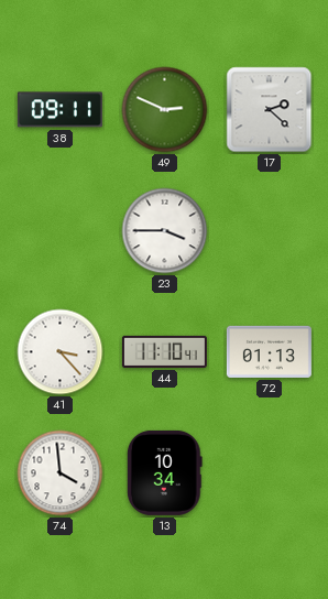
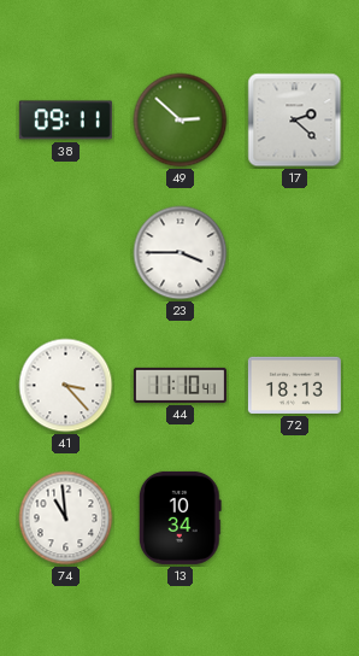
49: 2:49 -> 2:52
72: 01:13 -> 18:13
74: 3:59 -> 10:59
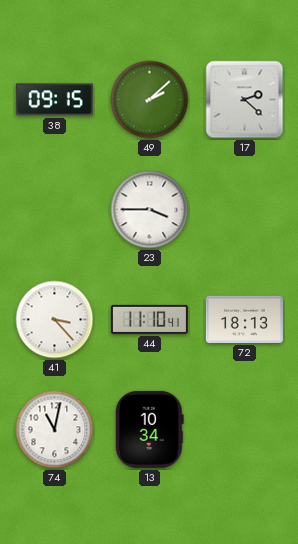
38: 09:11 -> 09:15
49: 2:52 -> 2:08
74: 10:59 -> 11:02
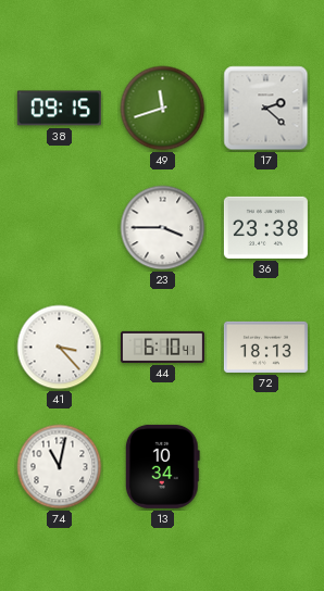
49: 2:08 -> 11:42
36: none -> 23:38
44: 11:10 -> 6:10
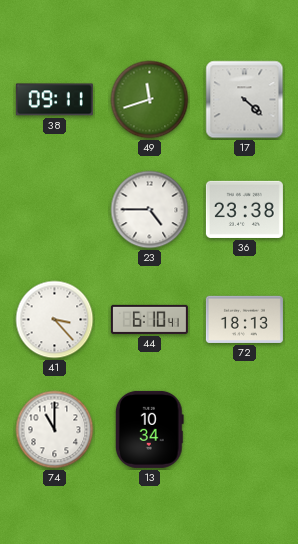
38: 09:15 -> 09:11
17: 2:22 -> 4:22
23: 3:45 -> 4:45
74: 11:02 -> 11:00
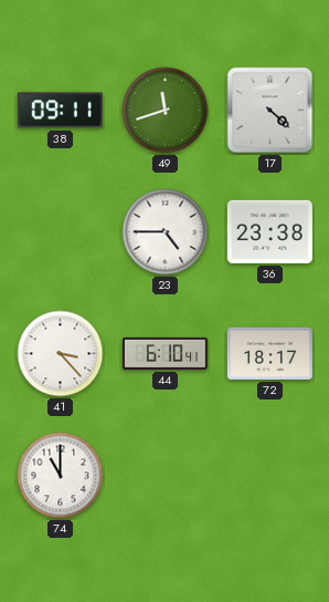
72: 18:13 -> 18:17
13: 10:34 -> none
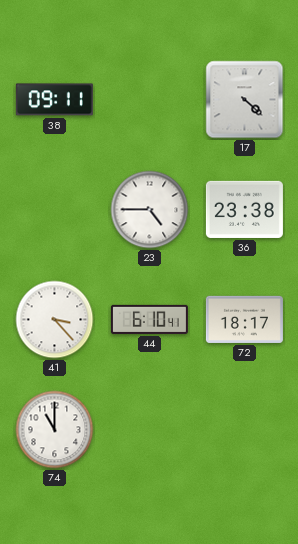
49: 11:42 -> none
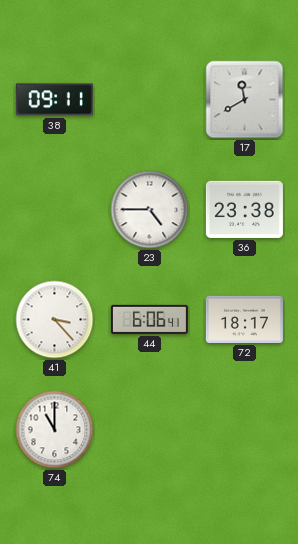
17: 4:22 -> 11:40
44: 6:10 -> 6:06
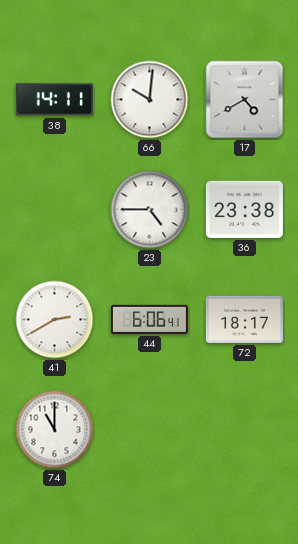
38: 09:11 -> 14:11
66: none -> 10:01
17: 11:40 -> 4:40
41: 3:23 -> 2:40
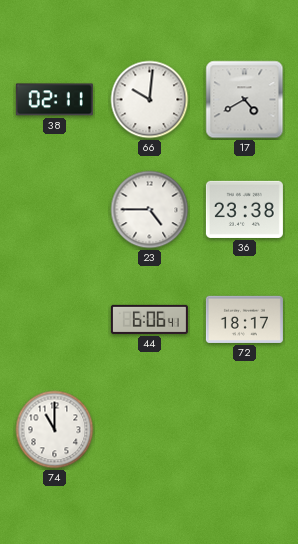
38: 14:11 -> 02:11
41: 2:40 -> none
